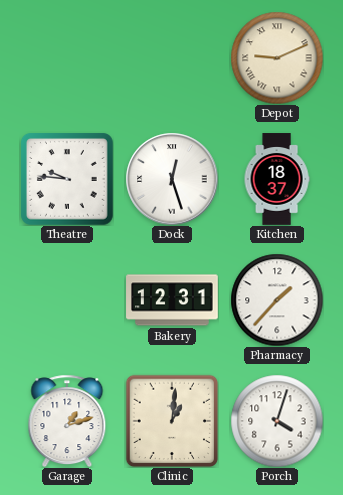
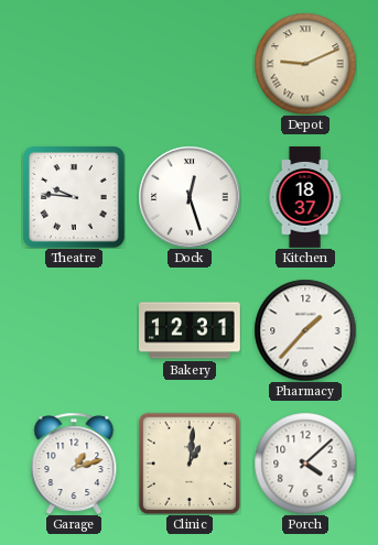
Porch: 4:03 -> 4:08
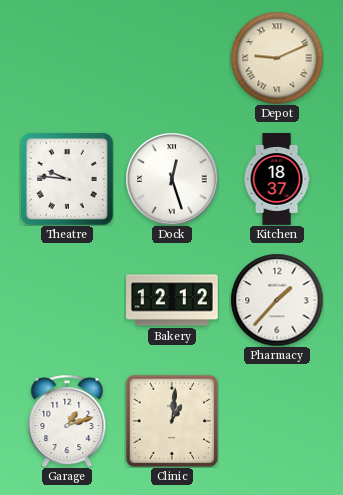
Bakery: 12:31 -> 12:12
Porch: 4:08 -> none
